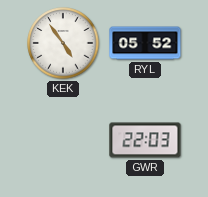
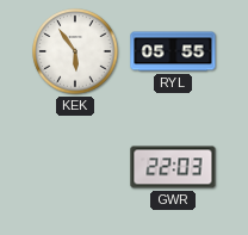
KEK: 4:54 -> 5:54
RYL: 05:52 -> 05:55
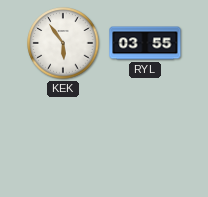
RYL: 05:55 -> 03:55
GWR: 22:03 -> none
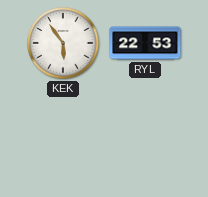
RYL: 03:55 -> 22:53
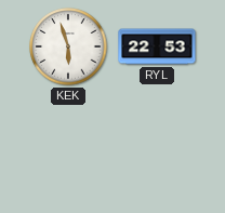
KEK: 5:54 -> 5:57
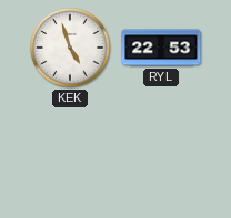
KEK: 5:57 -> 4:57
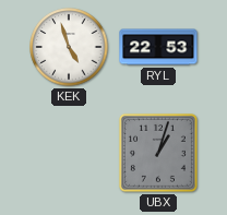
UBX: none -> 1:03
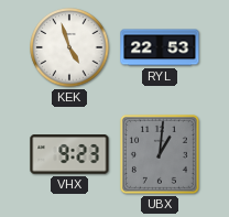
VHX: none -> 9:23
UBX: 1:03 -> 1:01
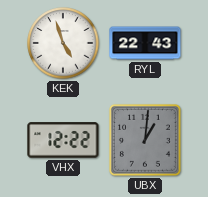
RYL: 22:53 -> 22:43
VHX: 9:23 -> 12:22
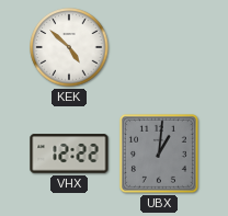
KEK: 4:57 -> 4:52
RYL: 22:43 -> none
